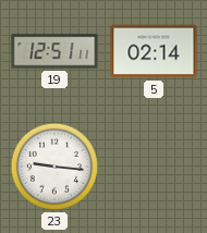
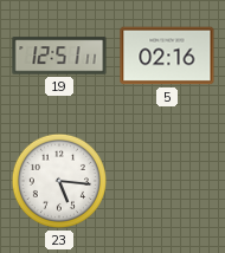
5: 02:14 -> 02:16
23: 9:16 -> 5:16
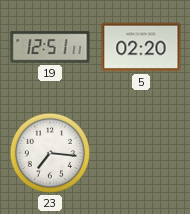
5: 02:16 -> 02:20
23: 5:16 -> 7:16
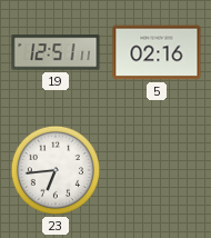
5: 02:20 -> 02:16
23: 7:16 -> 6:44
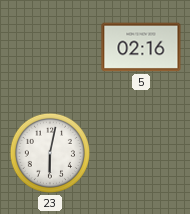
19: 12:51 -> none
23: 6:44 -> 6:02
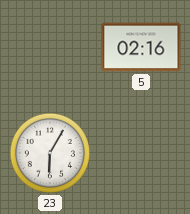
23: 6:02 -> 6:05
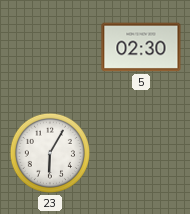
5: 02:16 -> 02:30
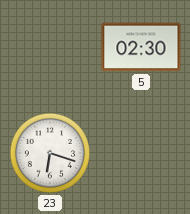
23: 6:05 -> 6:18
